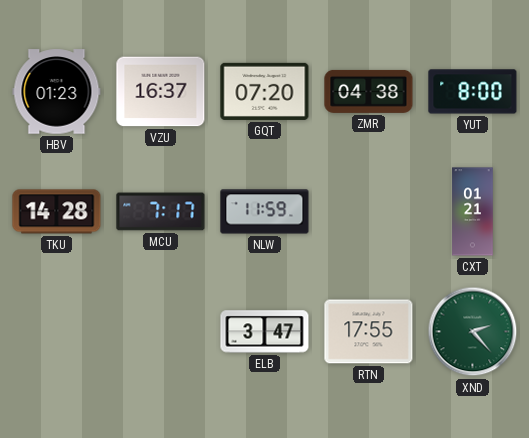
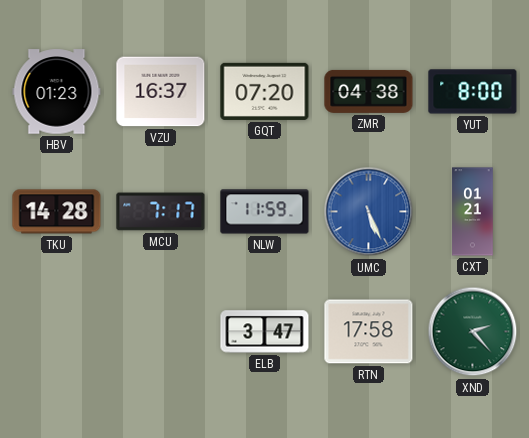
UMC: none -> 5:26
RTN: 17:55 -> 17:58
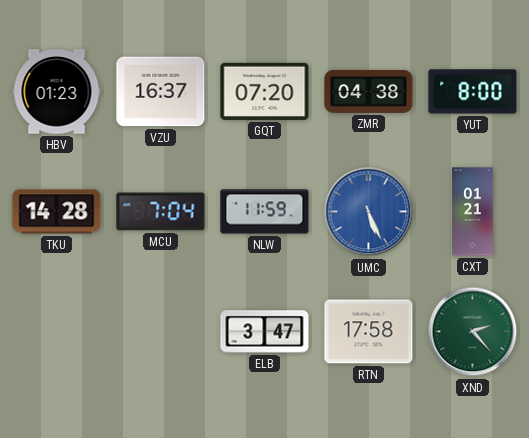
MCU: 7:17 -> 7:04
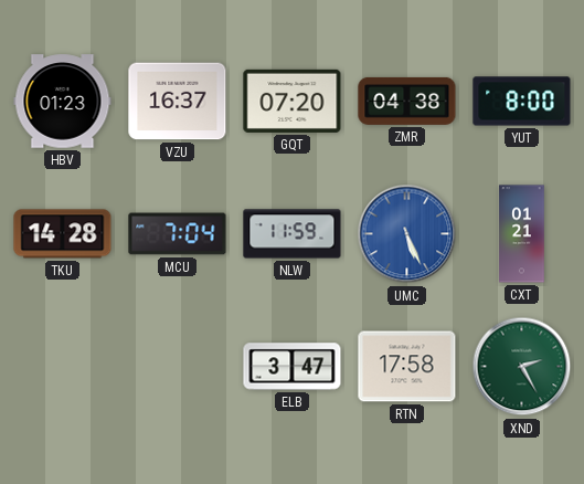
XND: 2:23 -> 2:25
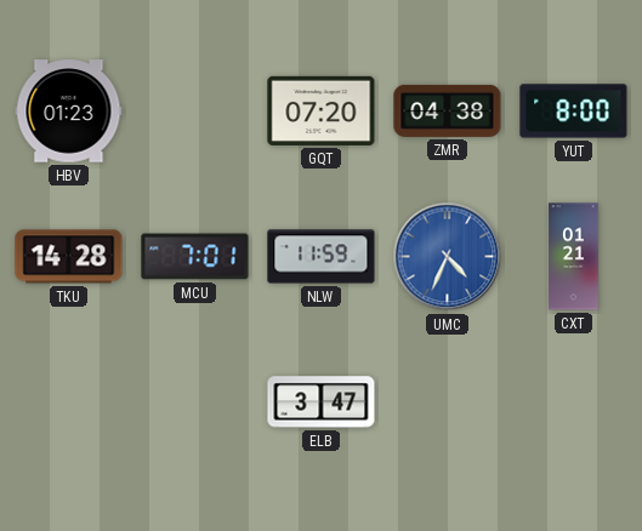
VZU: 16:37 -> none
MCU: 7:04 -> 7:01
UMC: 5:26 -> 4:34
RTN: 17:58 -> none
XND: 2:25 -> none
